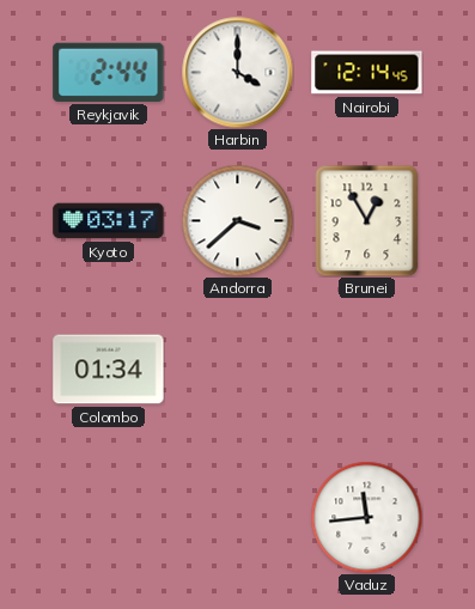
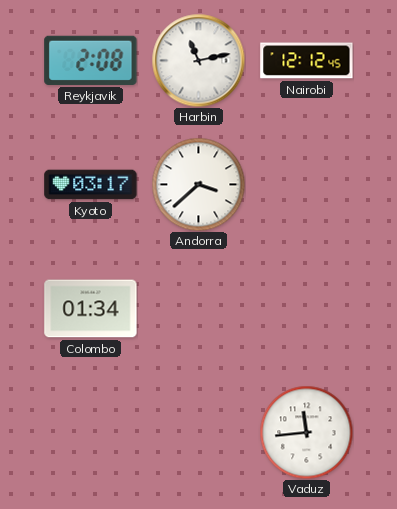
Reykjavik: 2:44 -> 2:08
Harbin: 4:00 -> 11:13
Nairobi: 12:14 -> 12:12
Brunei: 12:55 -> none
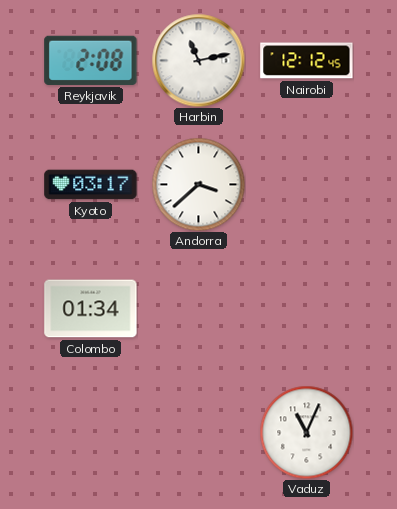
Vaduz: 11:44 -> 11:04
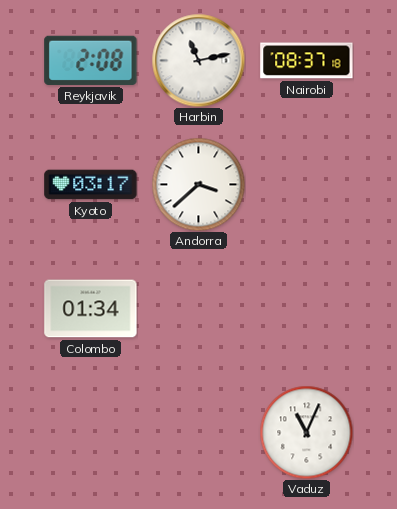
Nairobi: 12:12 -> 08:37
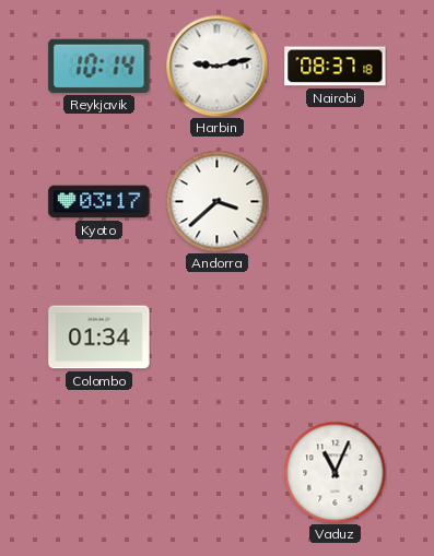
Reykjavik: 2:08 -> 10:14
Harbin: 11:13 -> 9:13
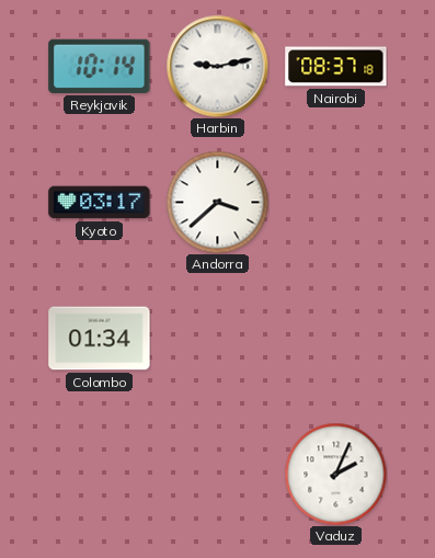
Vaduz: 11:04 -> 2:04
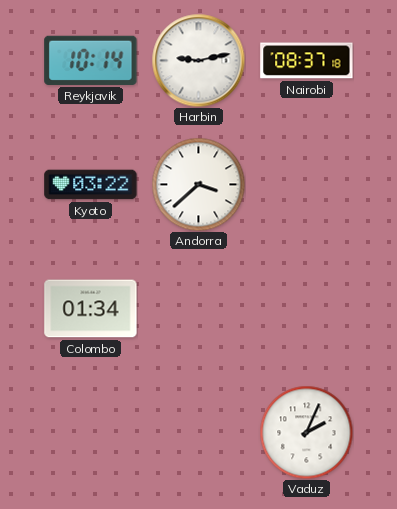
Kyoto: 03:17 -> 03:22
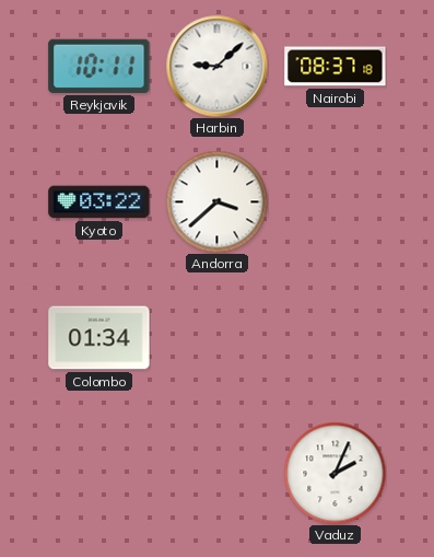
Reykjavik: 10:14 -> 10:11
Harbin: 9:13 -> 9:08
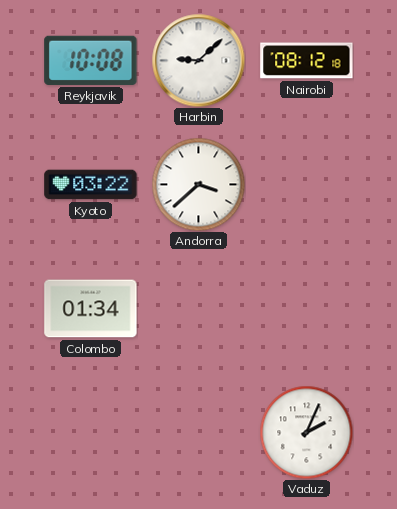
Reykjavik: 10:11 -> 10:08
Nairobi: 08:37 -> 08:12
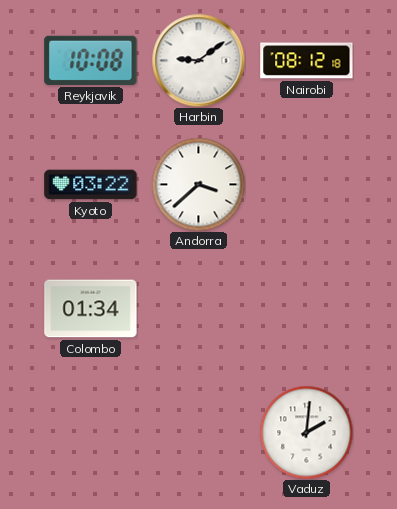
Harbin: 9:08 -> 9:09
Vaduz: 2:04 -> 2:01
